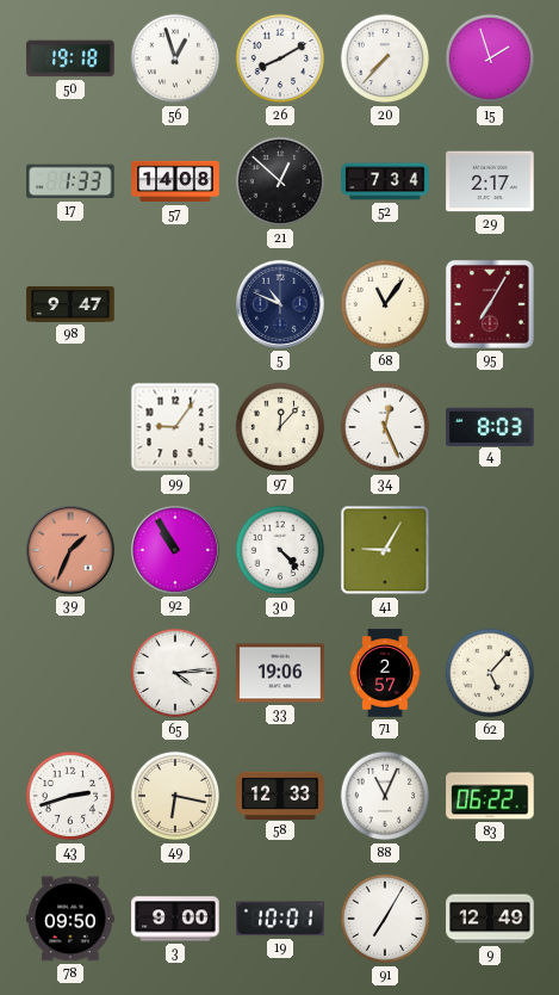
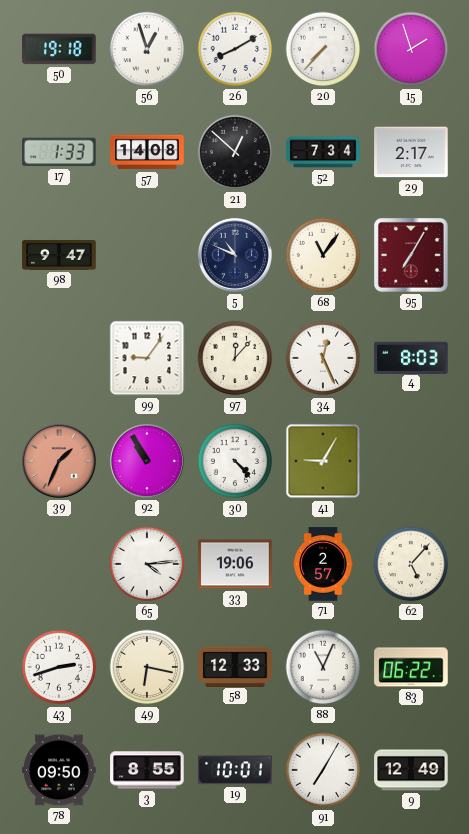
3: 9:00 -> 8:55
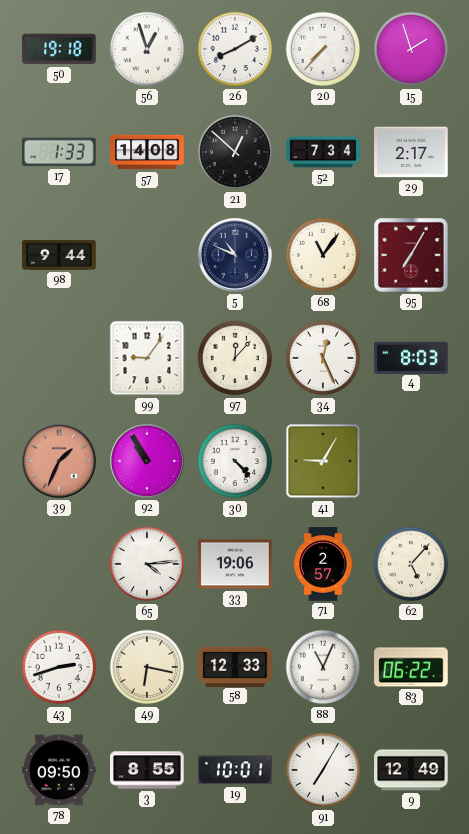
98: 9:47 -> 9:44
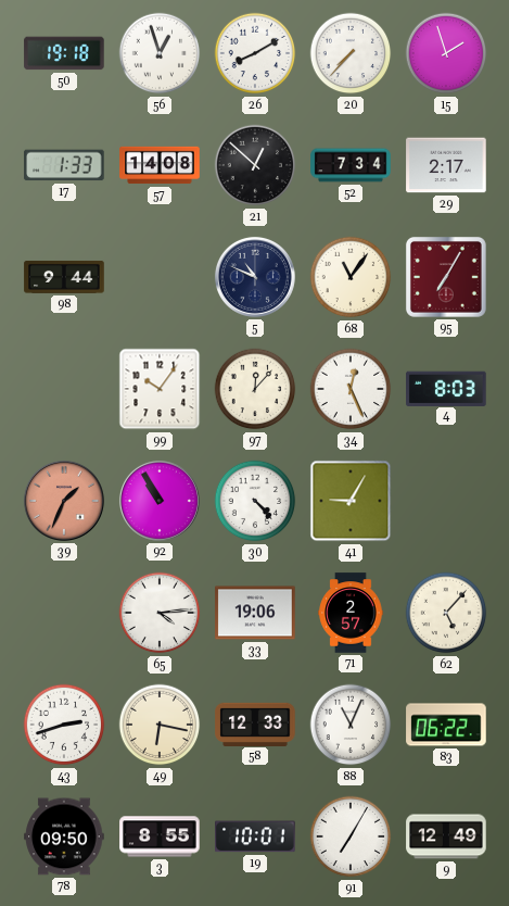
99: 9:06 -> 10:06
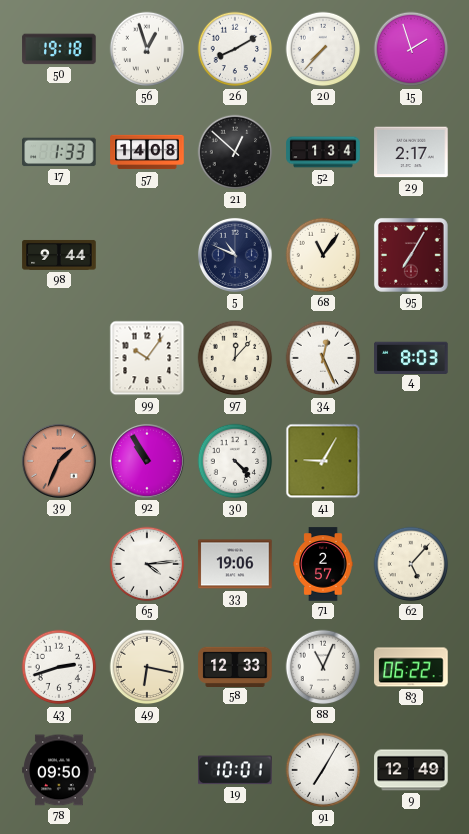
52: 7:34 -> 1:34
3: 8:55 -> none
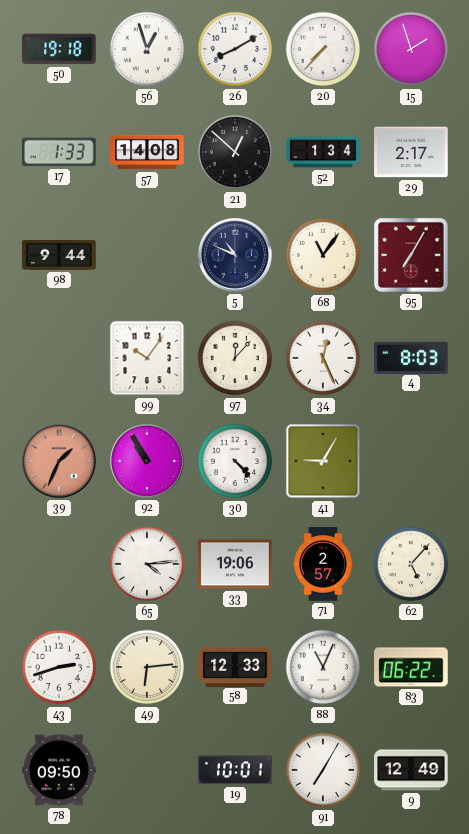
49: 6:17 -> 6:14
